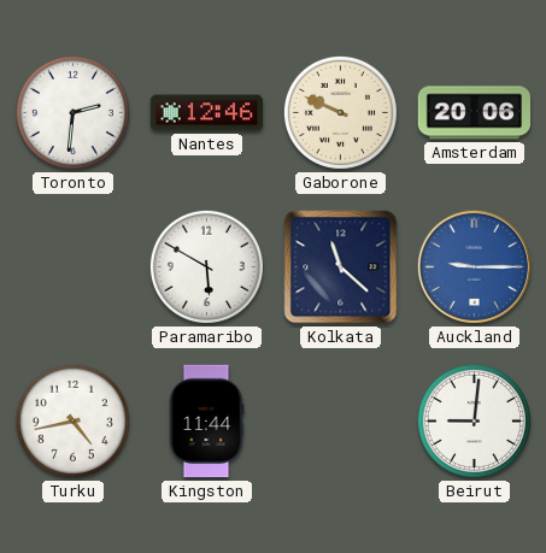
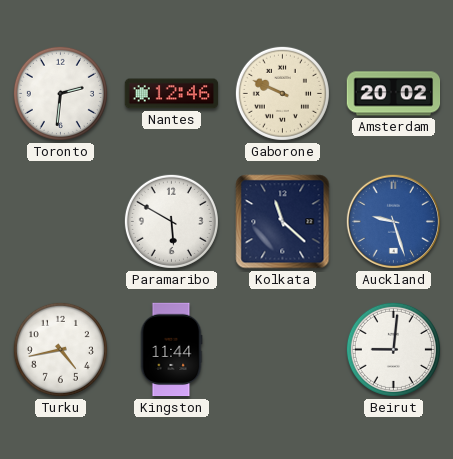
Amsterdam: 20:06 -> 20:02
Auckland: 9:15 -> 9:27
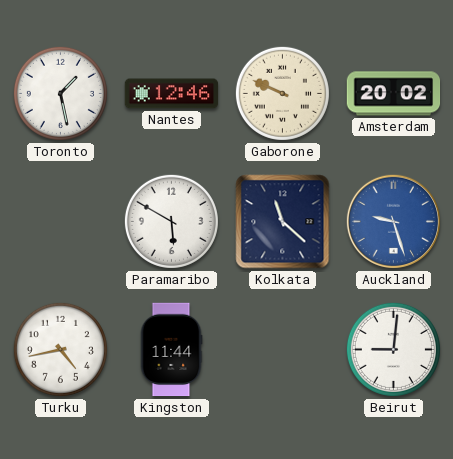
Toronto: 2:31 -> 1:28
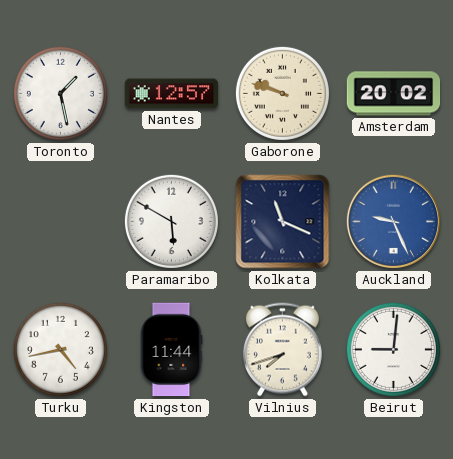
Nantes: 12:46 -> 12:57
Gaborone: 9:49 -> 9:48
Kolkata: 11:22 -> 11:19
Auckland: 9:27 -> 9:26
Vilnius: none -> 7:42
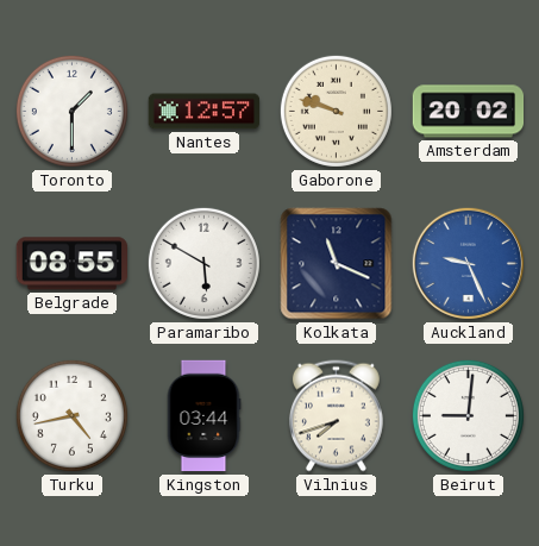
Toronto: 1:28 -> 1:30
Belgrade: none -> 08:55
Kingston: 11:44 -> 03:44
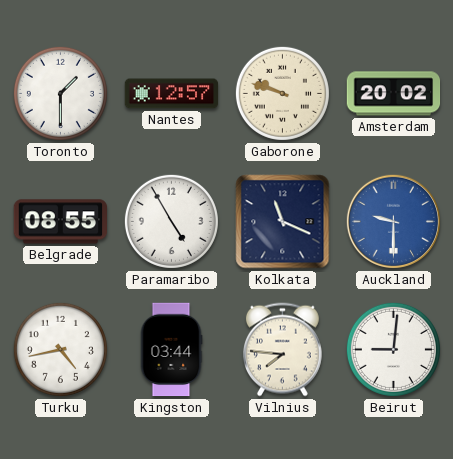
Paramaribo: 5:50 -> 4:55
Auckland: 9:26 -> 9:30
Vilnius: 7:42 -> 7:46
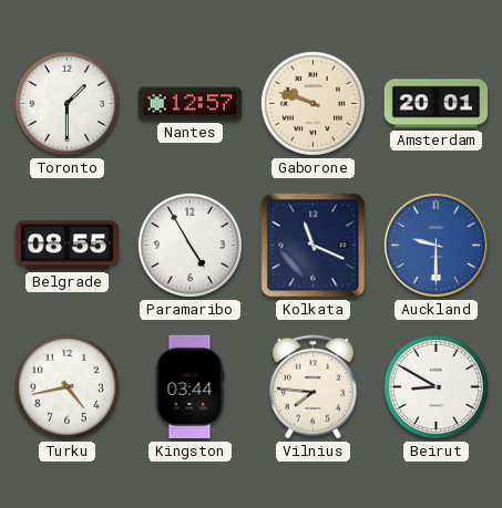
Amsterdam: 20:02 -> 20:01
Beirut: 9:01 -> 8:50
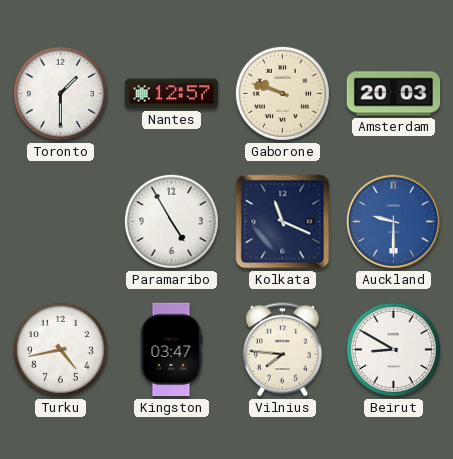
Amsterdam: 20:01 -> 20:03
Belgrade: 08:55 -> none
Kingston: 03:44 -> 03:47
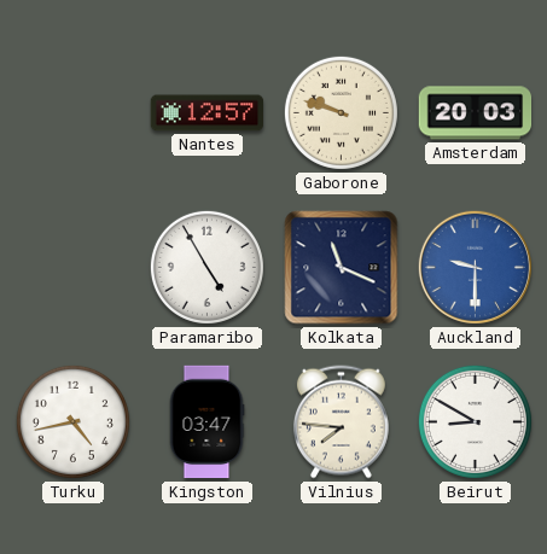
Toronto: 1:30 -> none
